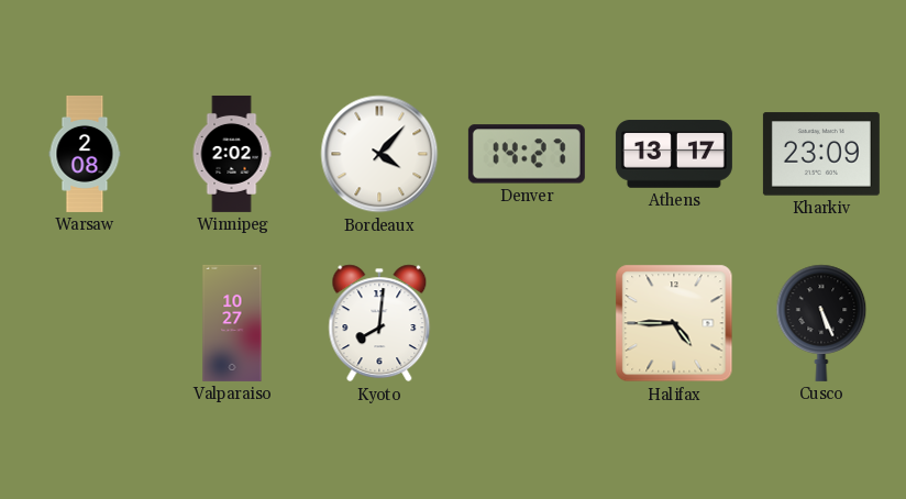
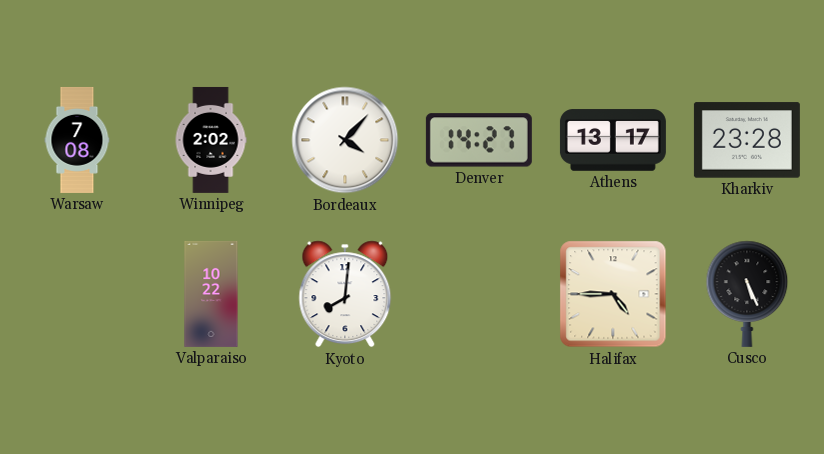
Warsaw: 2:08 -> 7:08
Kharkiv: 23:09 -> 23:28
Valparaiso: 10:27 -> 10:22
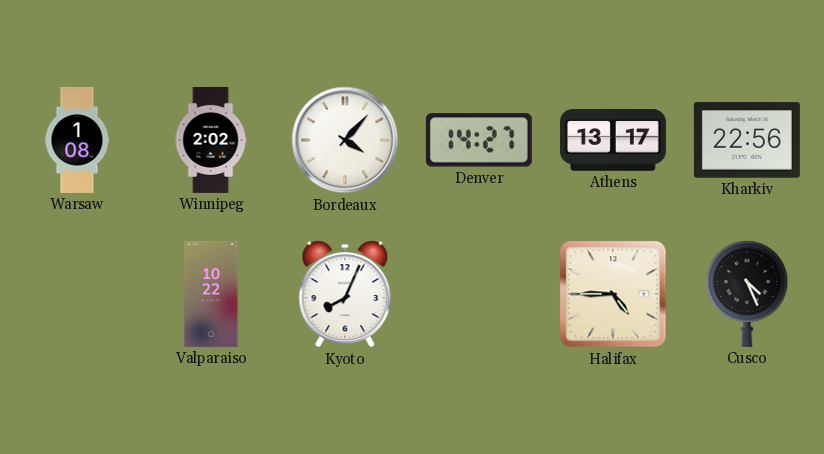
Warsaw: 7:08 -> 1:08
Kharkiv: 23:28 -> 22:56
Kyoto: 8:01 -> 8:04
Cusco: 5:26 -> 4:26
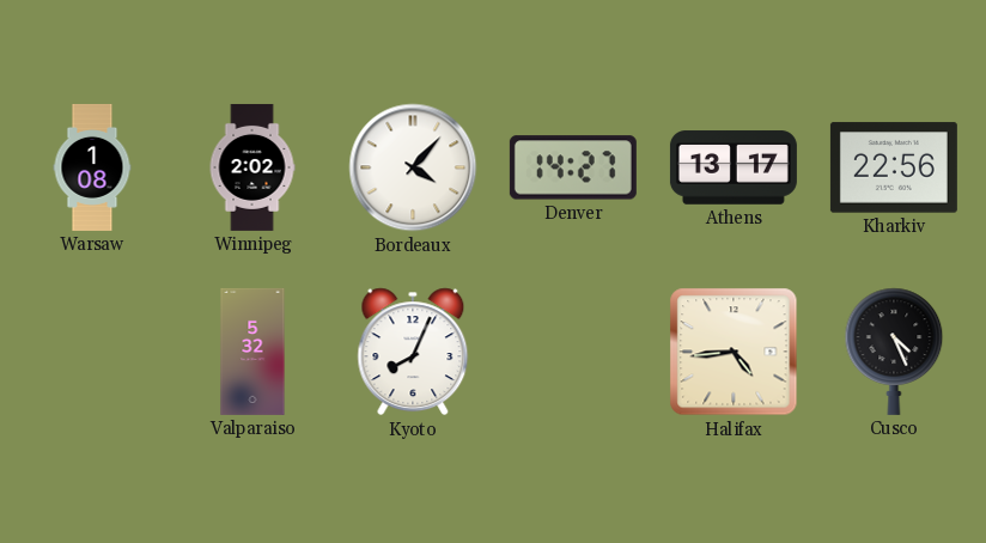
Valparaiso: 10:22 -> 5:32
Halifax: 4:45 -> 4:44
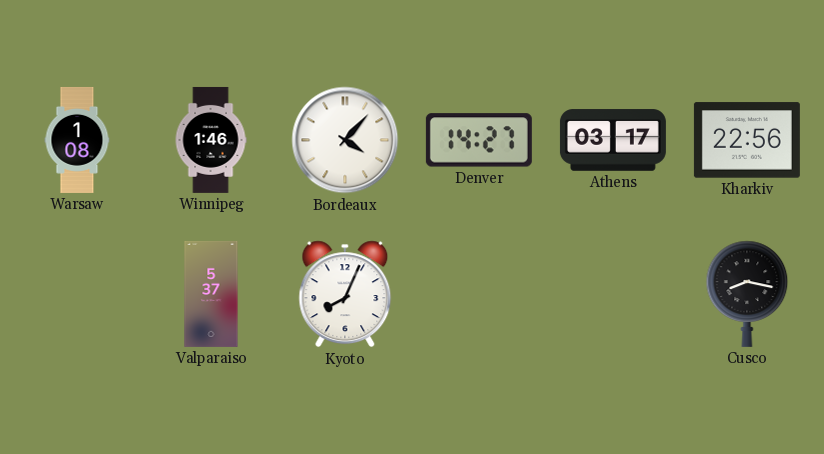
Winnipeg: 2:02 -> 1:46
Athens: 13:17 -> 03:17
Valparaiso: 5:32 -> 5:37
Halifax: 4:44 -> none
Cusco: 4:26 -> 8:17
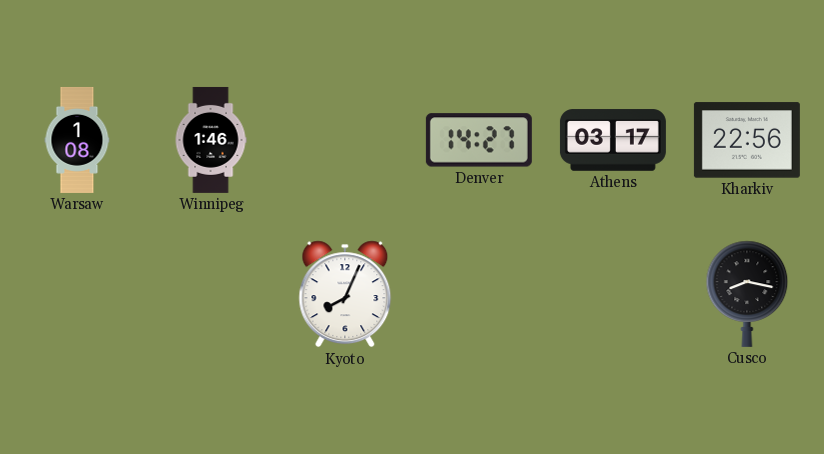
Bordeaux: 4:07 -> none
Valparaiso: 5:37 -> none
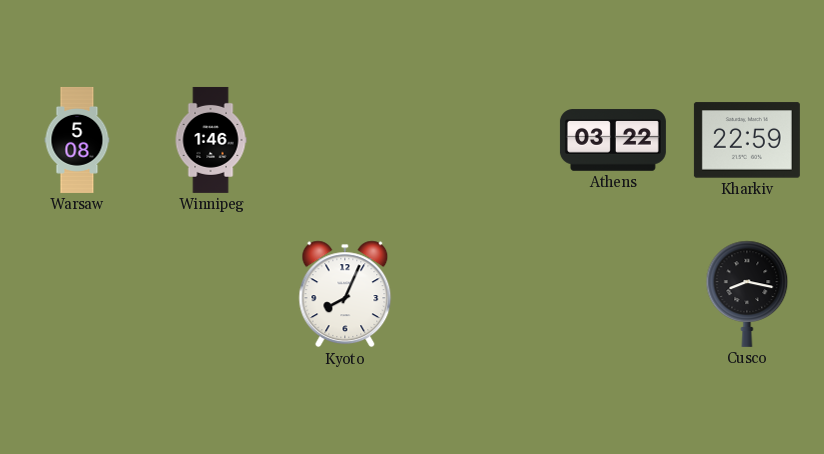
Warsaw: 1:08 -> 5:08
Denver: 14:27 -> none
Athens: 03:17 -> 03:22
Kharkiv: 22:56 -> 22:59
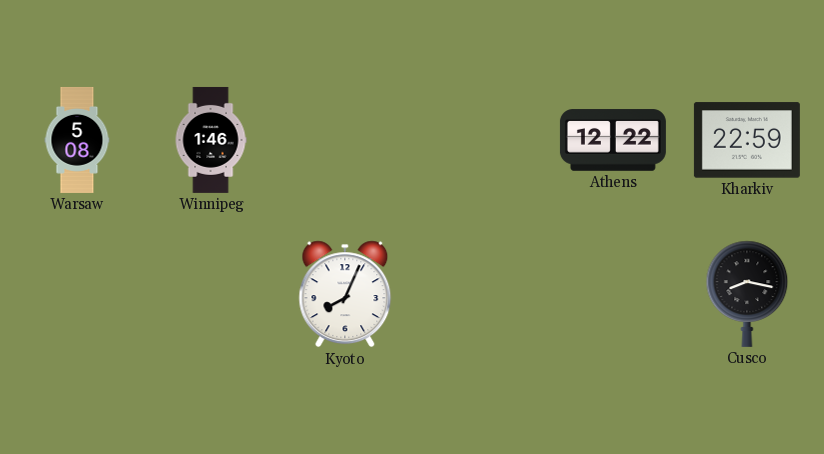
Athens: 03:22 -> 12:22
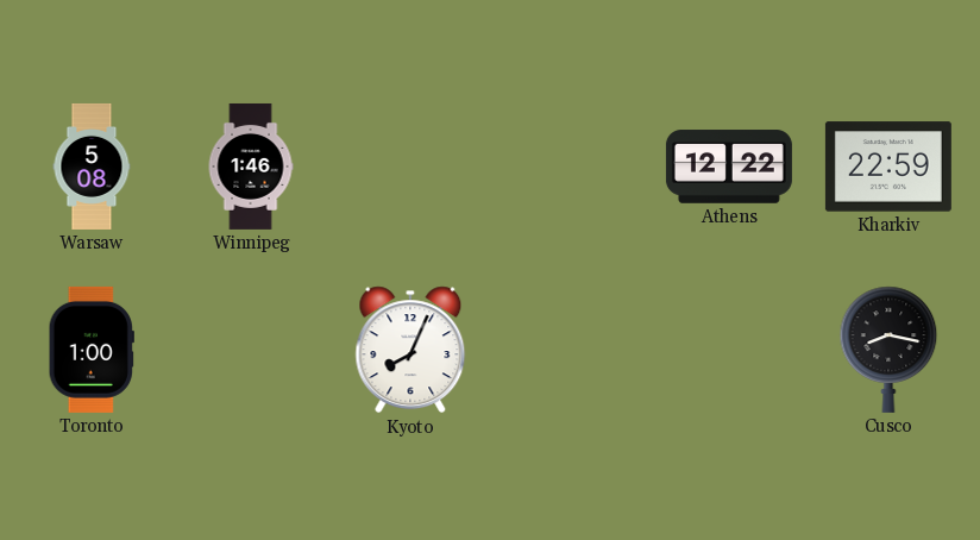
Toronto: none -> 1:00
